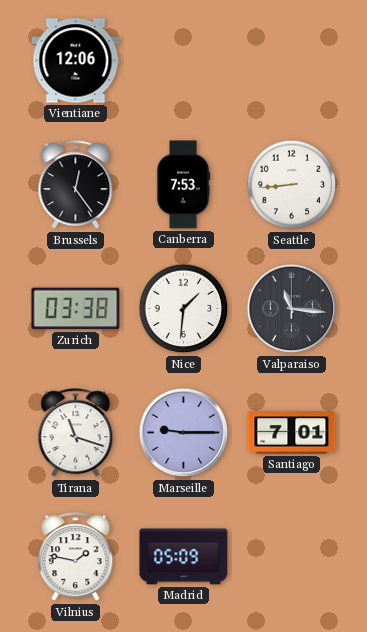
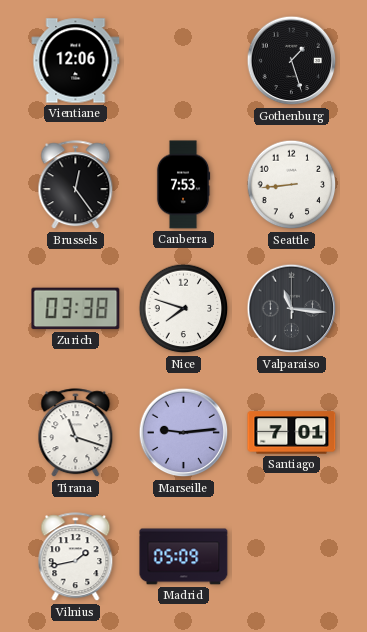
Gothenburg: none -> 1:27
Nice: 1:31 -> 7:48
Marseille: 9:15 -> 9:14
Vilnius: 1:47 -> 1:43
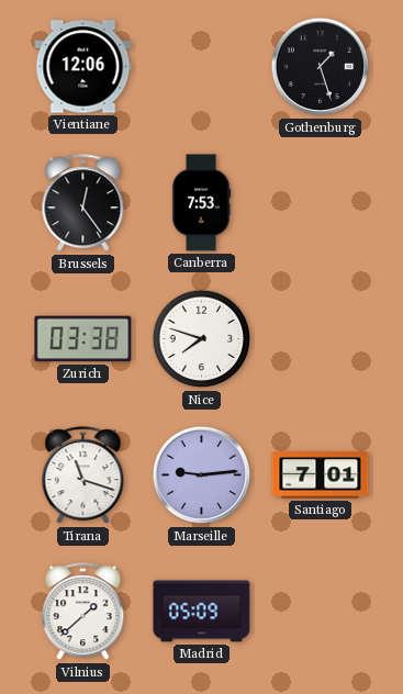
Seattle: 8:44 -> none
Valparaiso: 11:16 -> none
Vilnius: 1:43 -> 1:38
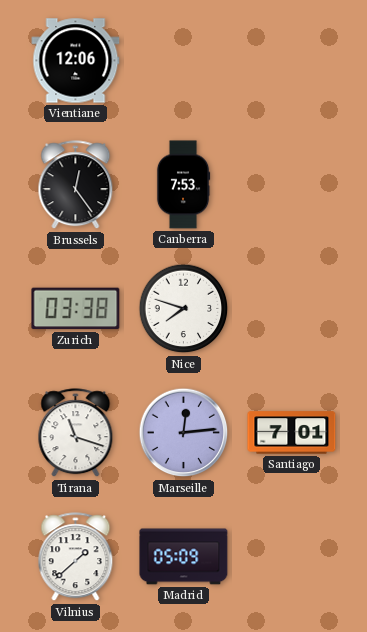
Gothenburg: 1:27 -> none
Marseille: 9:14 -> 12:14
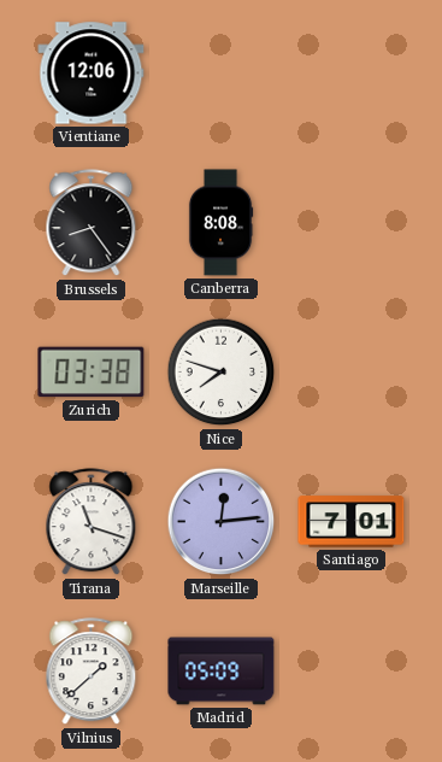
Brussels: 12:24 -> 8:24
Canberra: 7:53 -> 8:08
